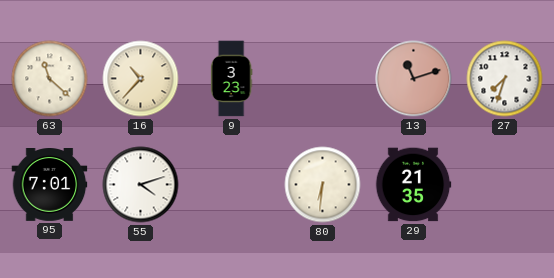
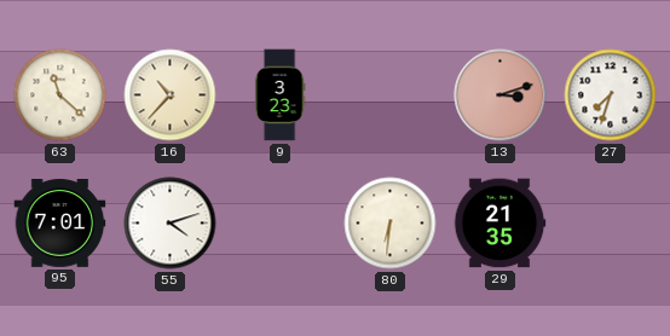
13: 11:12 -> 3:12
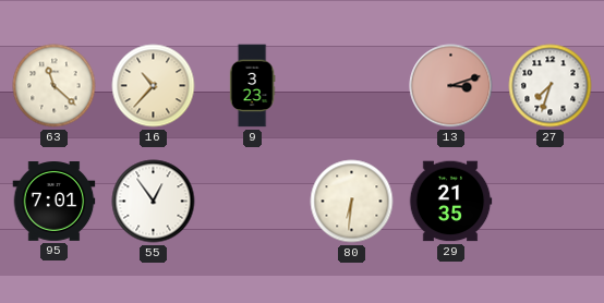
55: 4:12 -> 12:54
